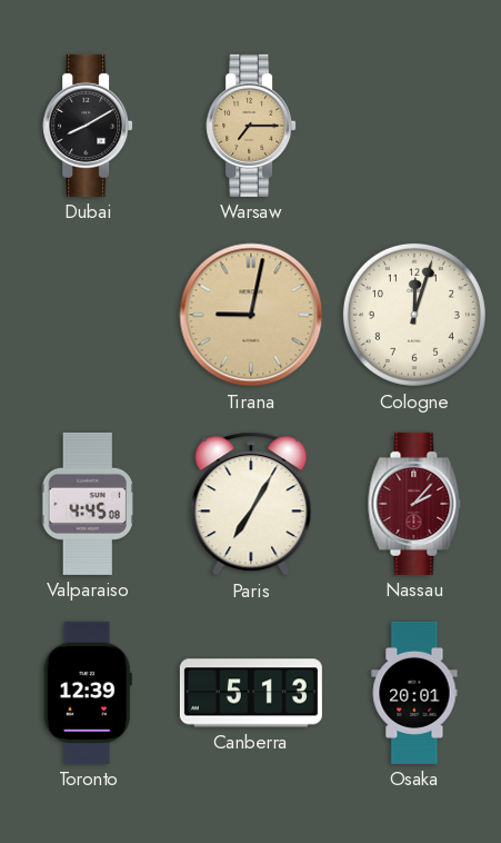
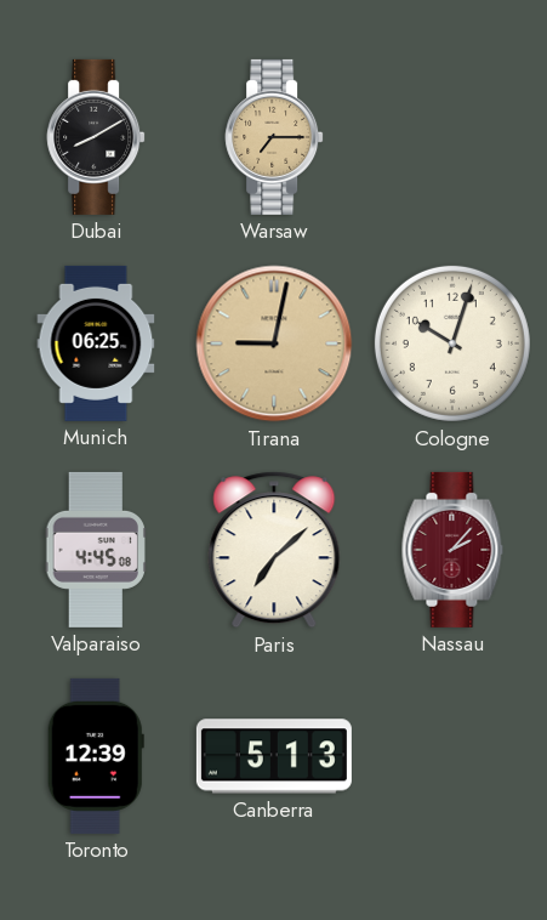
Munich: none -> 06:25
Cologne: 12:03 -> 10:03
Paris: 7:05 -> 7:08
Osaka: 20:01 -> none
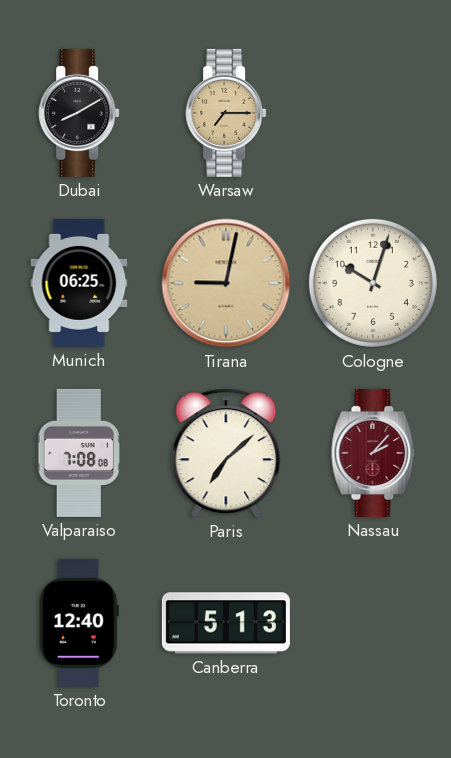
Valparaiso: 4:45 -> 7:08
Toronto: 12:39 -> 12:40
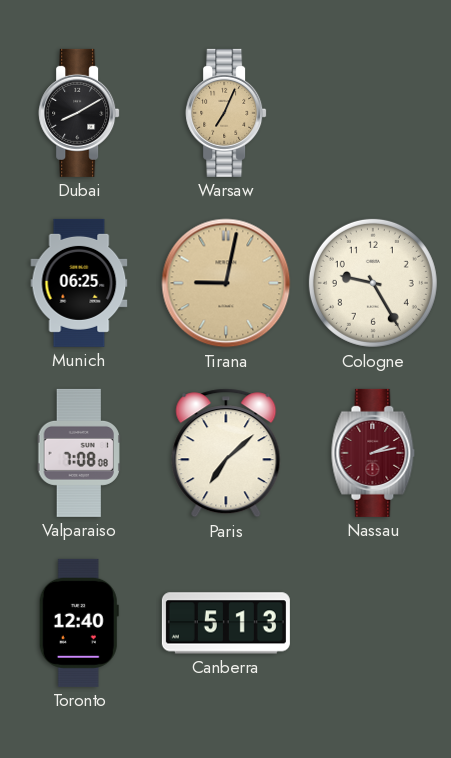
Warsaw: 7:15 -> 7:04
Cologne: 10:03 -> 9:25
Nassau: 2:07 -> 2:13
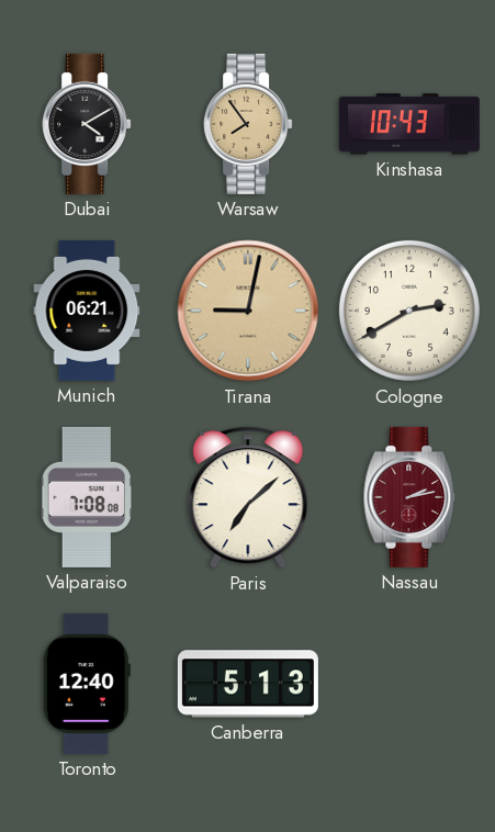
Dubai: 8:10 -> 4:10
Warsaw: 7:04 -> 7:54
Kinshasa: none -> 10:43
Munich: 06:25 -> 06:21
Cologne: 9:25 -> 2:40
